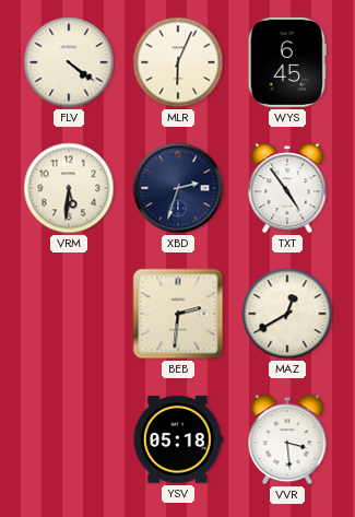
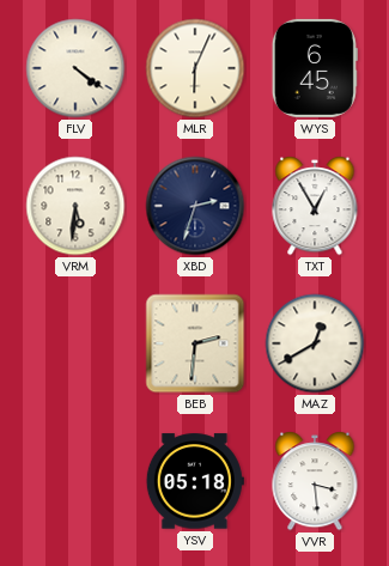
TXT: 4:54 -> 12:55
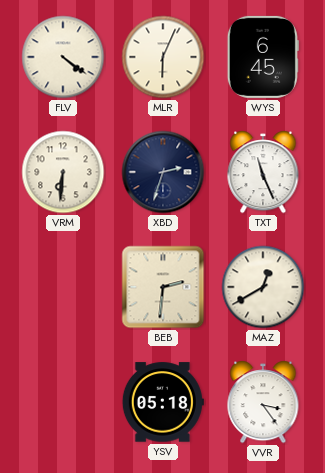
VRM: 5:31 -> 6:31
TXT: 12:55 -> 11:26
VVR: 3:29 -> 3:24
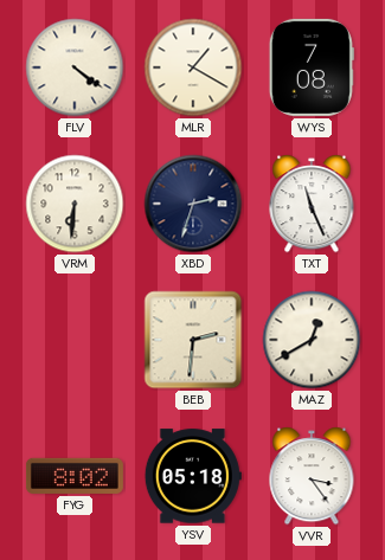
MLR: 6:04 -> 1:20
WYS: 6:45 -> 7:08
FYG: none -> 8:02
